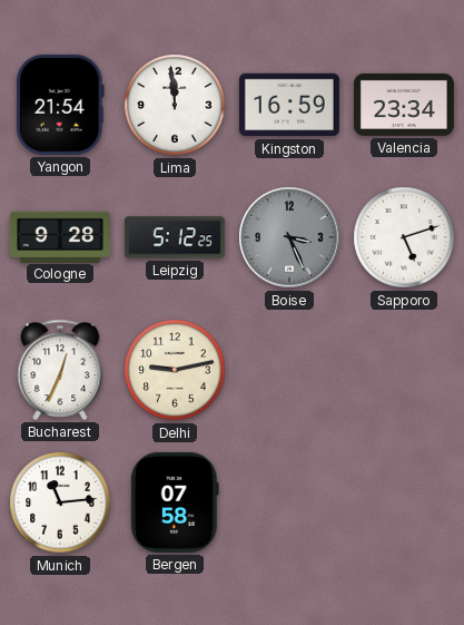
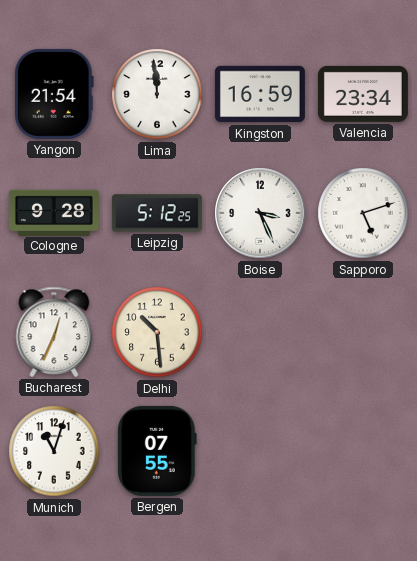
Boise dial: grey -> white
Delhi: 9:13 -> 10:29
Munich: 11:14 -> 11:03
Bergen: 07:58 -> 07:55
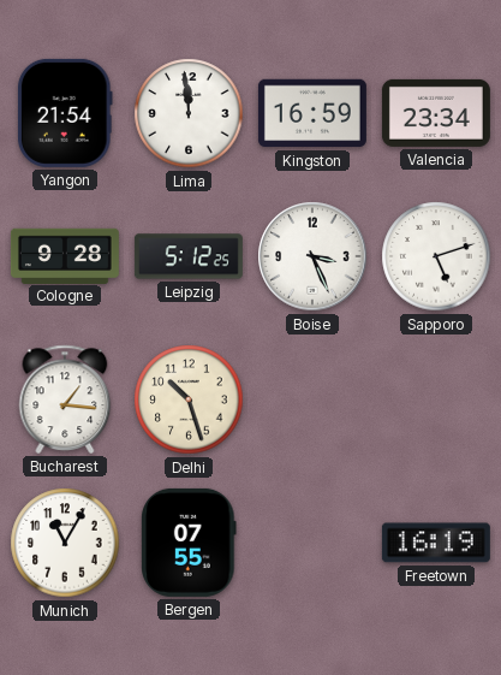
Bucharest: 12:34 -> 1:16
Delhi: 10:29 -> 10:27
Munich: 11:03 -> 11:05
Freetown: none -> 16:19
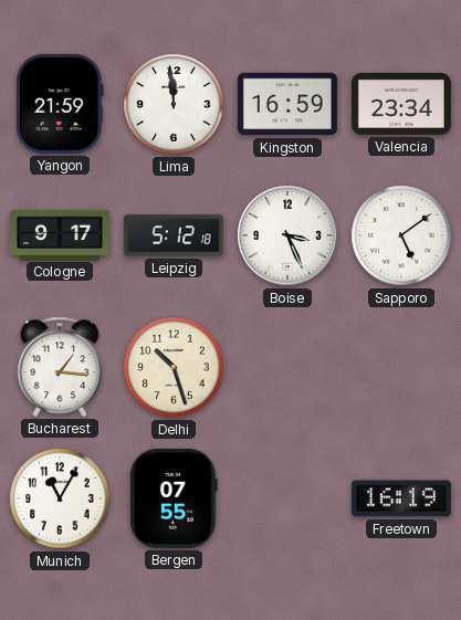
Yangon: 21:54 -> 21:59
Cologne: 9:28 -> 9:17
Leipzig: 5:12:25 -> 5:12:18
Sapporo: 5:12 -> 5:09
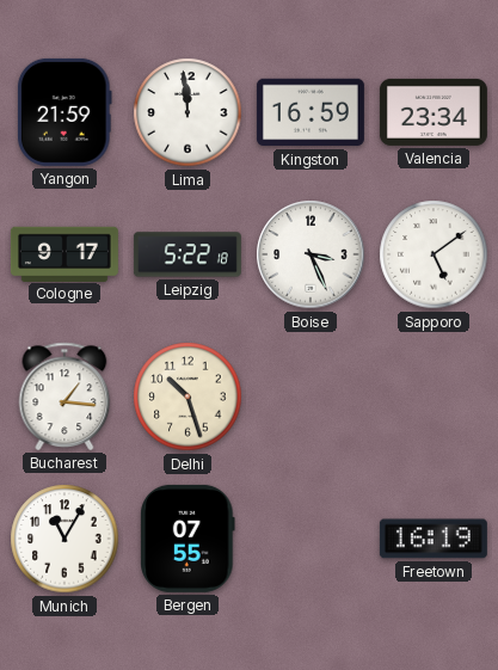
Leipzig: 5:12 -> 5:22
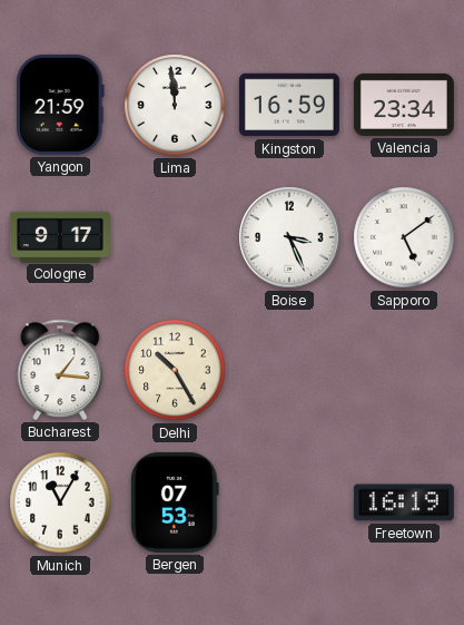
Leipzig: 5:22 -> none
Delhi: 10:27 -> 10:25
Bergen: 07:55 -> 07:53
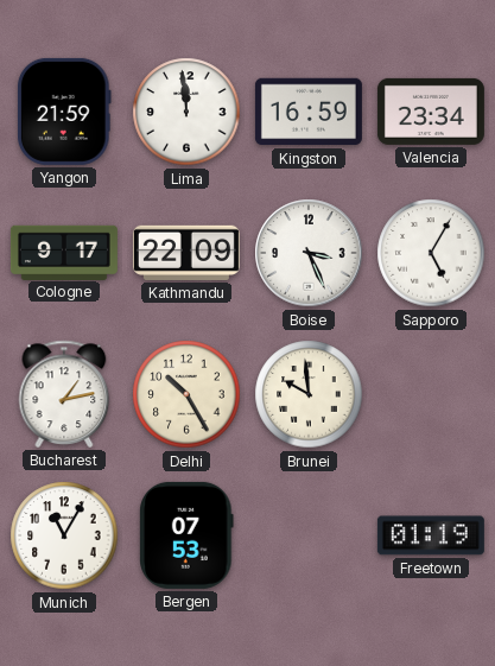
Kathmandu: none -> 22:09
Sapporo: 5:09 -> 5:05
Bucharest: 1:16 -> 1:13
Brunei: none -> 9:59
Freetown: 16:19 -> 01:19
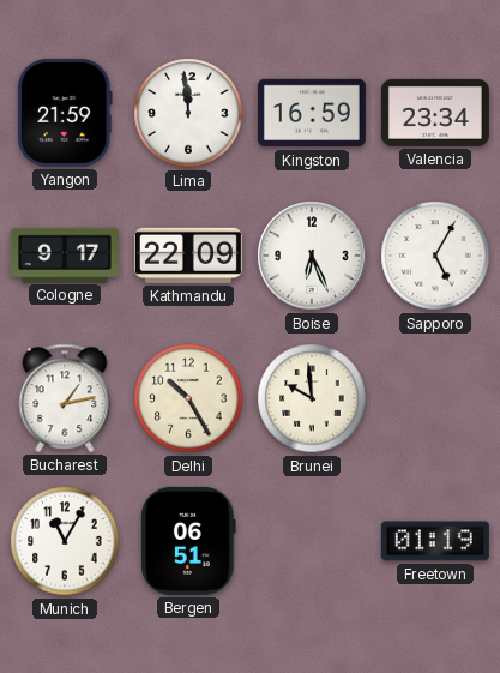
Boise: 3:26 -> 6:26
Bergen: 07:53 -> 06:51
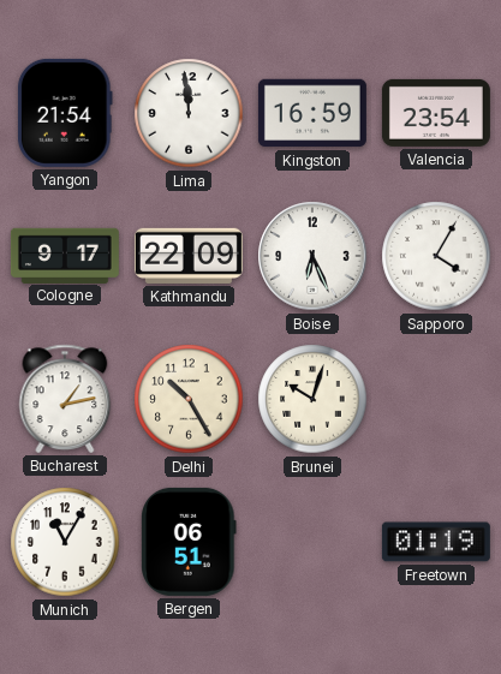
Yangon: 21:59 -> 21:54
Valencia: 23:34 -> 23:54
Sapporo: 5:05 -> 4:05
Brunei: 9:59 -> 10:03
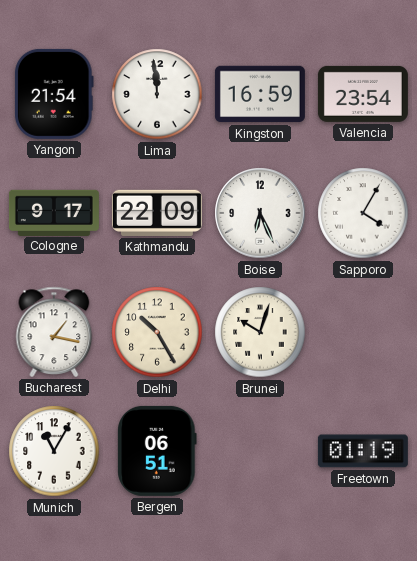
Bucharest: 1:13 -> 1:17
